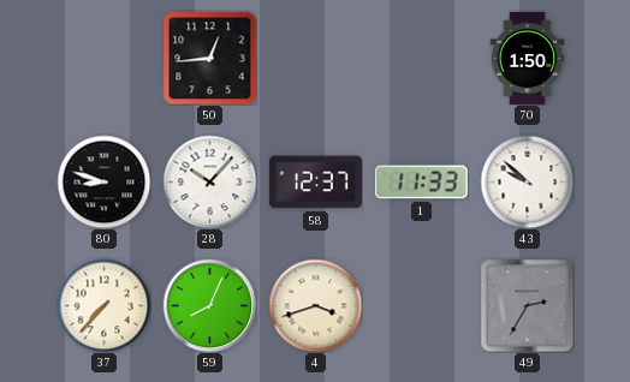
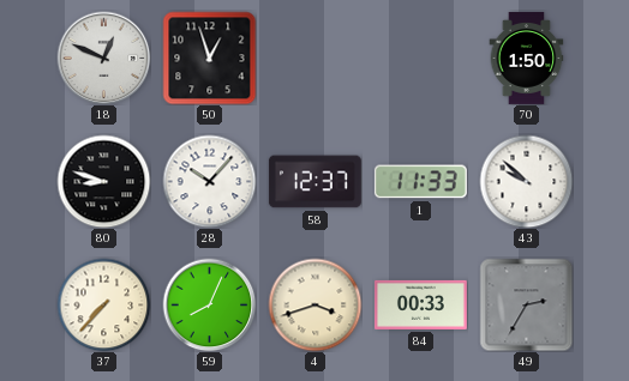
18: none -> 12:49
50: 12:44 -> 12:57
84: none -> 00:33
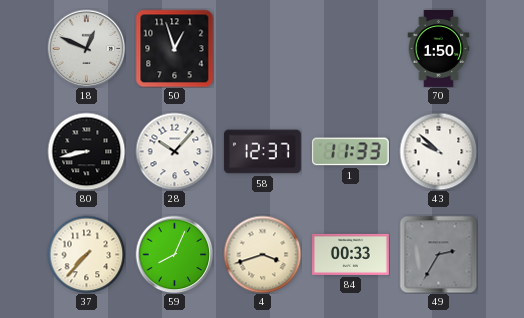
80: 8:48 -> 8:43
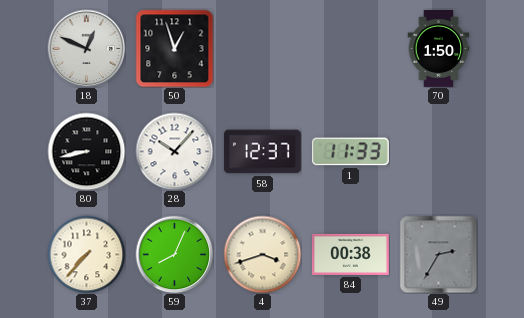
43: 9:52 -> none
84: 00:33 -> 00:38
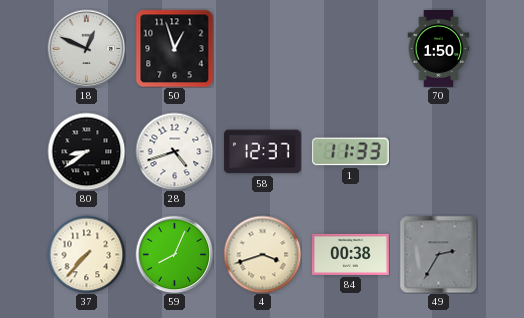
80: 8:43 -> 8:39
28: 10:07 -> 4:42
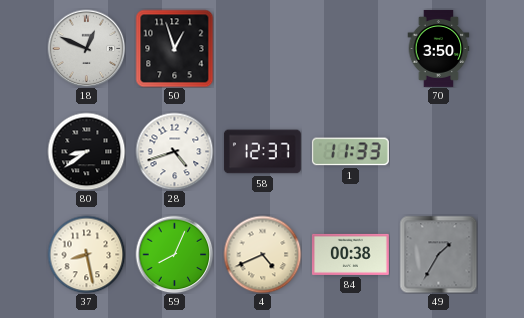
70: 1:50 -> 3:50
37: 7:37 -> 8:28
4: 3:42 -> 4:41
49: 2:35 -> 1:35
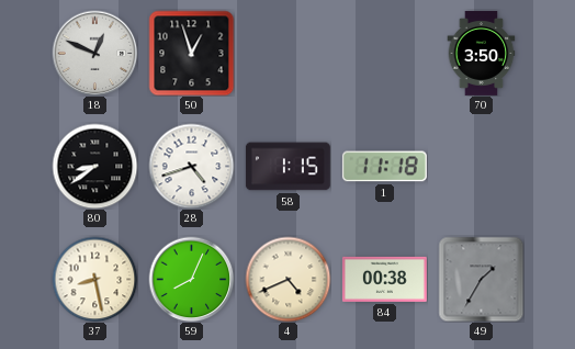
58: 12:37 -> 1:15
1: 11:33 -> 11:18
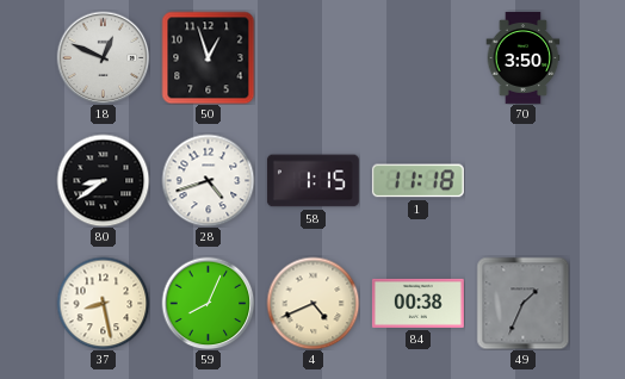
49: 1:35 -> 1:34
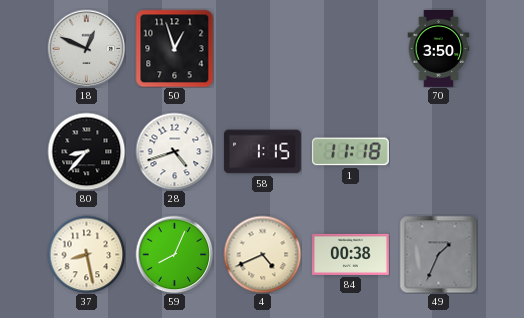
80: 8:39 -> 8:37
